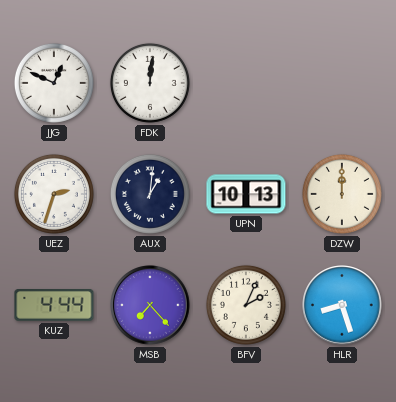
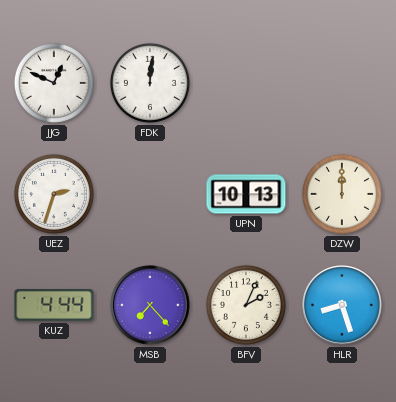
AUX: 1:01 -> none
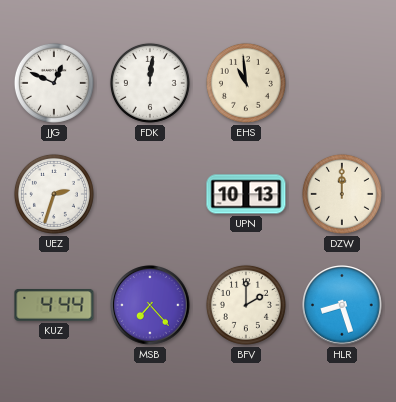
EHS: none -> 10:59
BFV: 2:04 -> 2:00
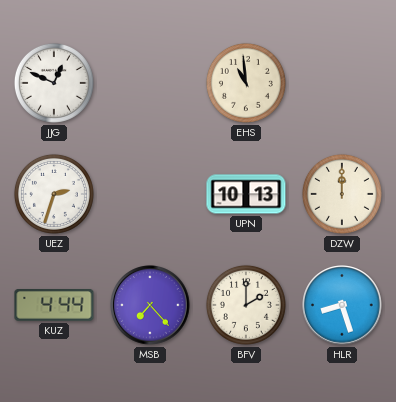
FDK: 12:01 -> none
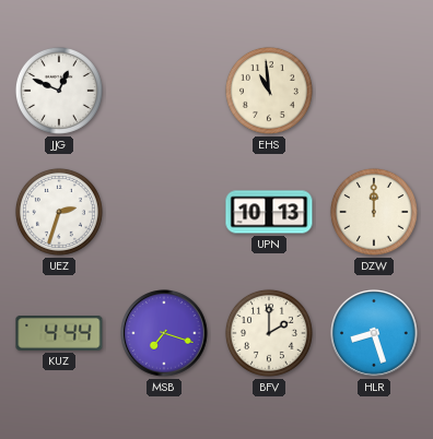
MSB: 7:23 -> 7:18
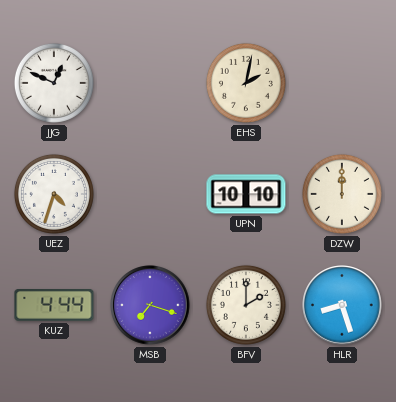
EHS: 10:59 -> 2:02
UEZ: 2:33 -> 4:33
UPN: 10:13 -> 10:10
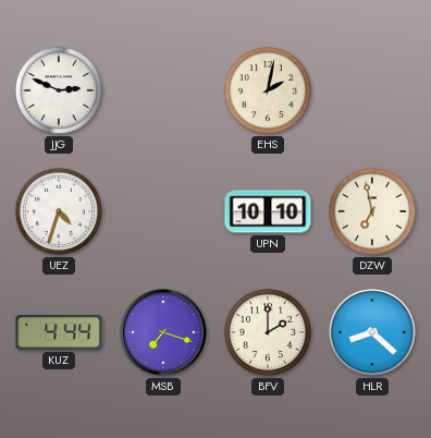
JJG: 12:49 -> 2:49
DZW: 12:00 -> 6:58
HLR: 8:27 -> 8:22
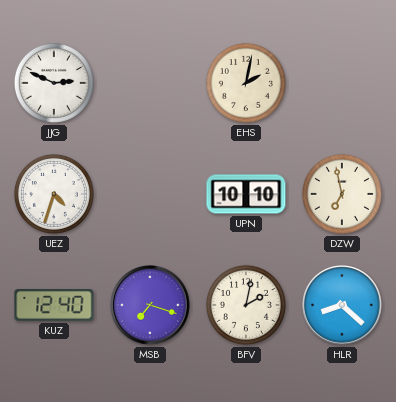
KUZ: 4:44 -> 12:40
BFV: 2:00 -> 2:02
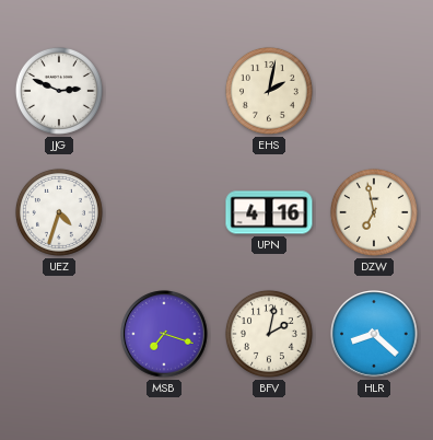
UPN: 10:10 -> 4:16
KUZ: 12:40 -> none
